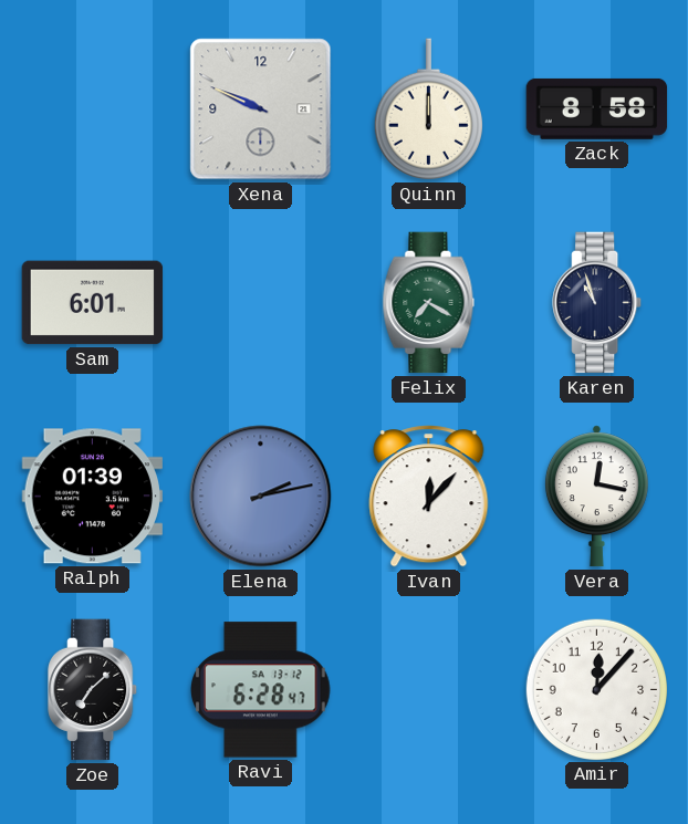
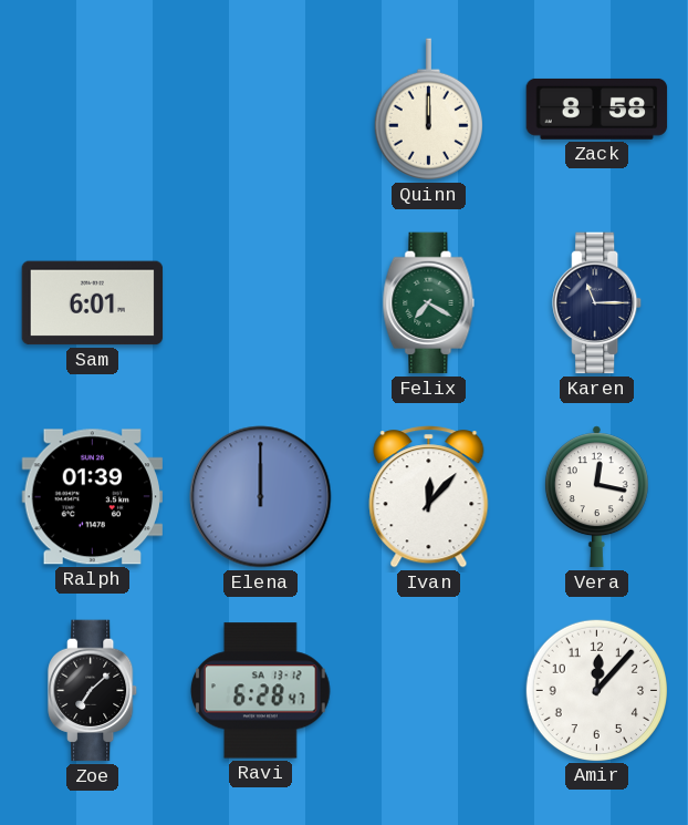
Xena: 9:49 -> none
Karen: 10:57 -> 11:15
Elena: 2:13 -> 12:00
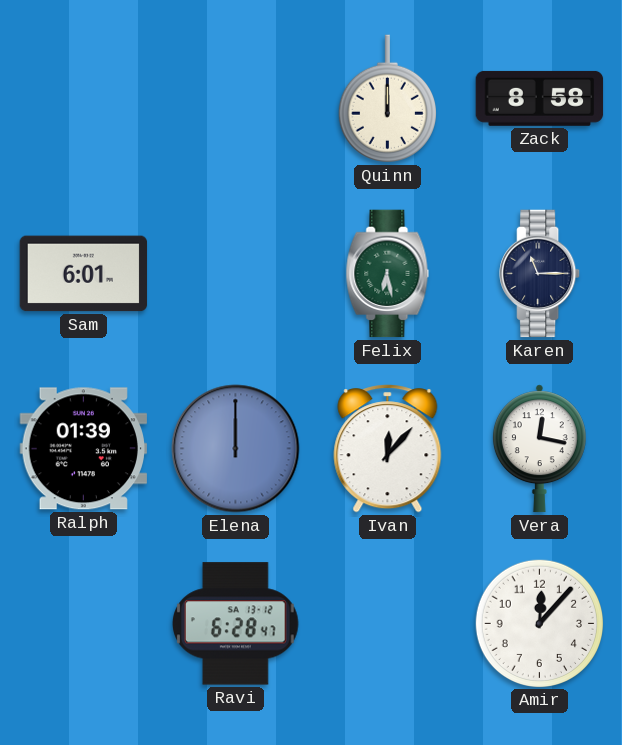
Felix: 7:20 -> 6:28
Zoe: 7:08 -> none
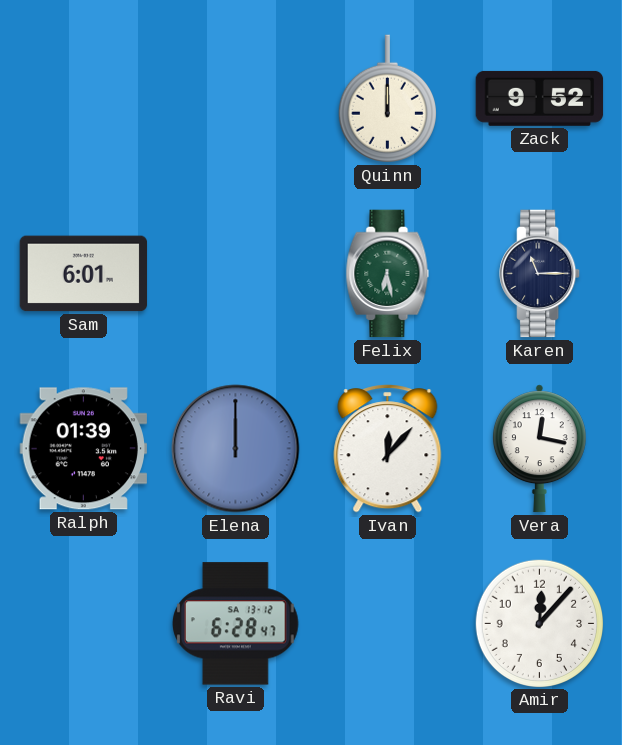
Zack: 8:58 -> 9:52
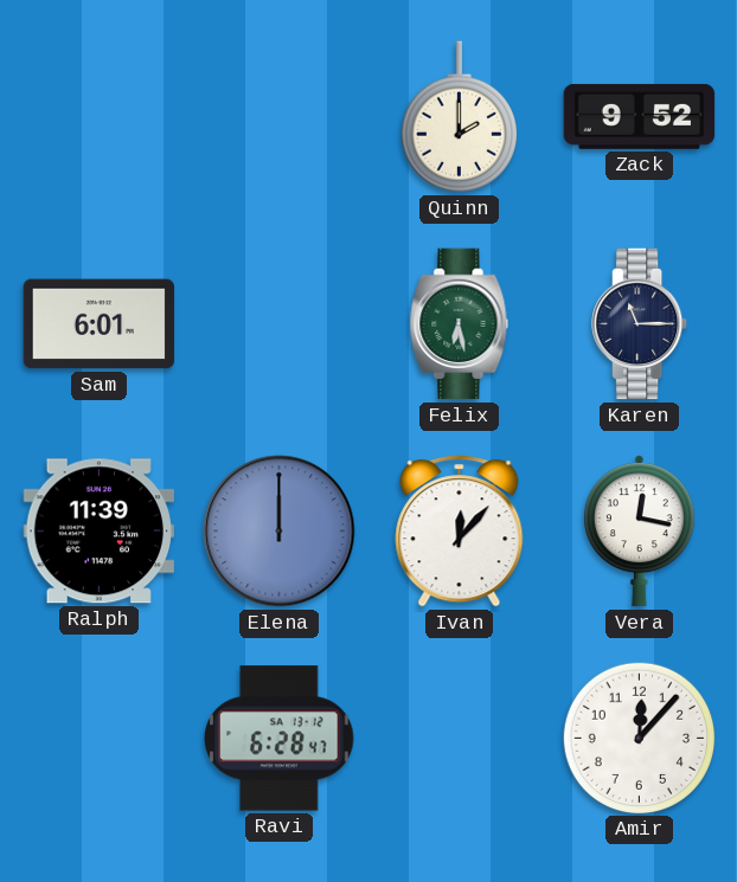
Quinn: 12:00 -> 2:00
Ralph: 01:39 -> 11:39
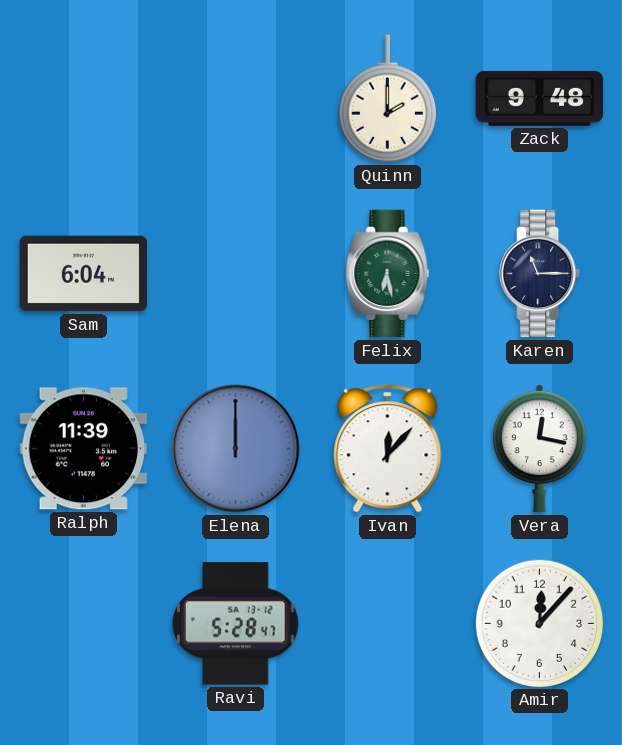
Zack: 9:52 -> 9:48
Sam: 6:01 -> 6:04
Ravi: 6:28 -> 5:28
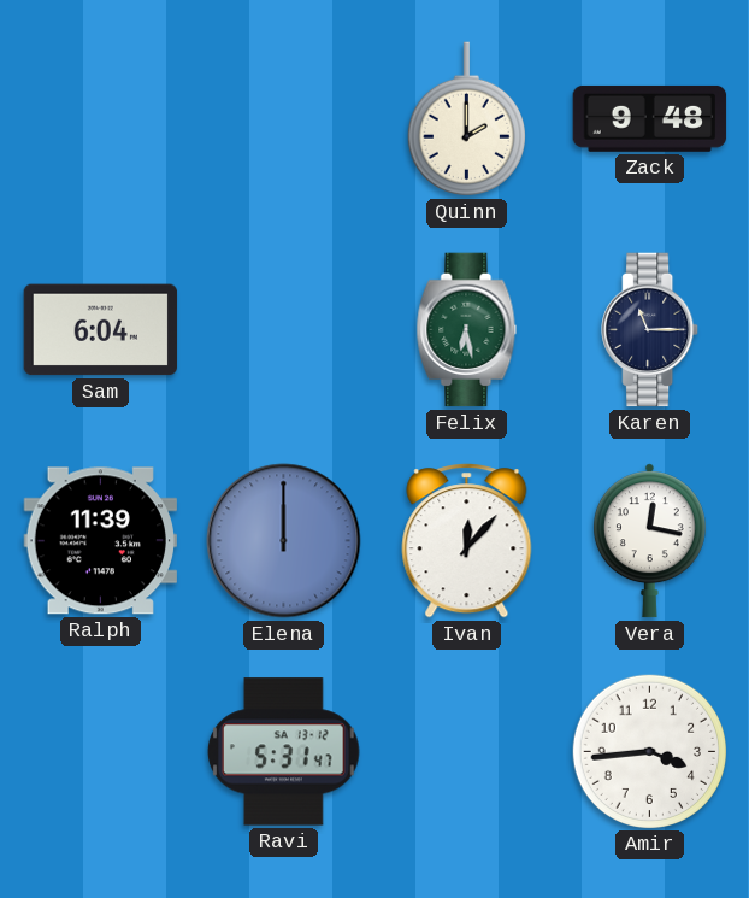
Ravi: 5:28 -> 5:31
Amir: 12:07 -> 3:44
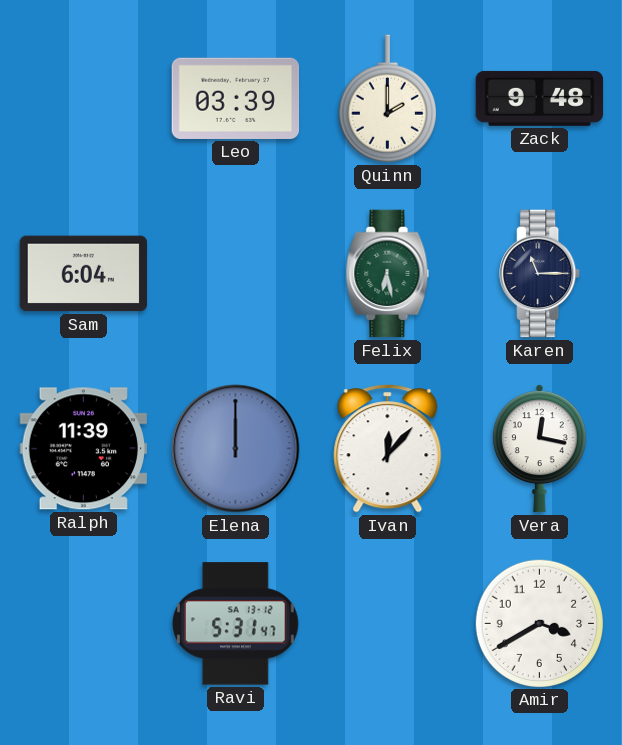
Leo: none -> 03:39
Amir: 3:44 -> 3:40
